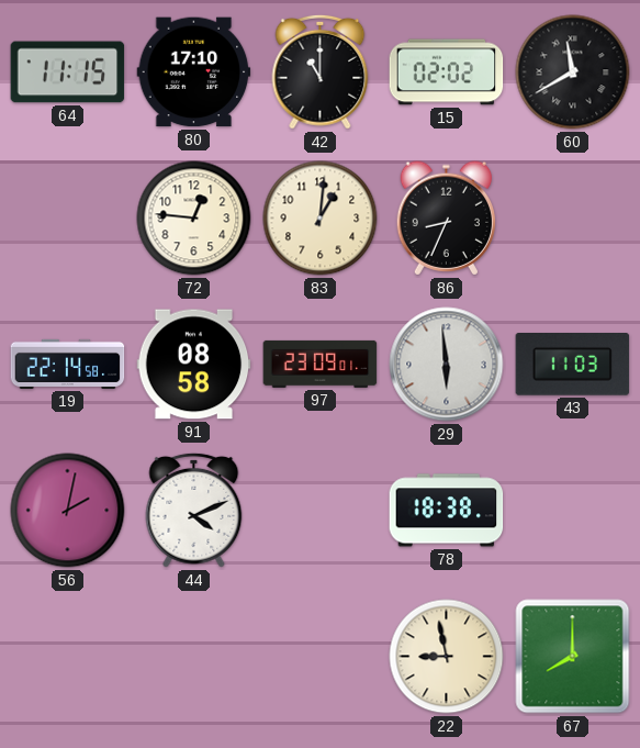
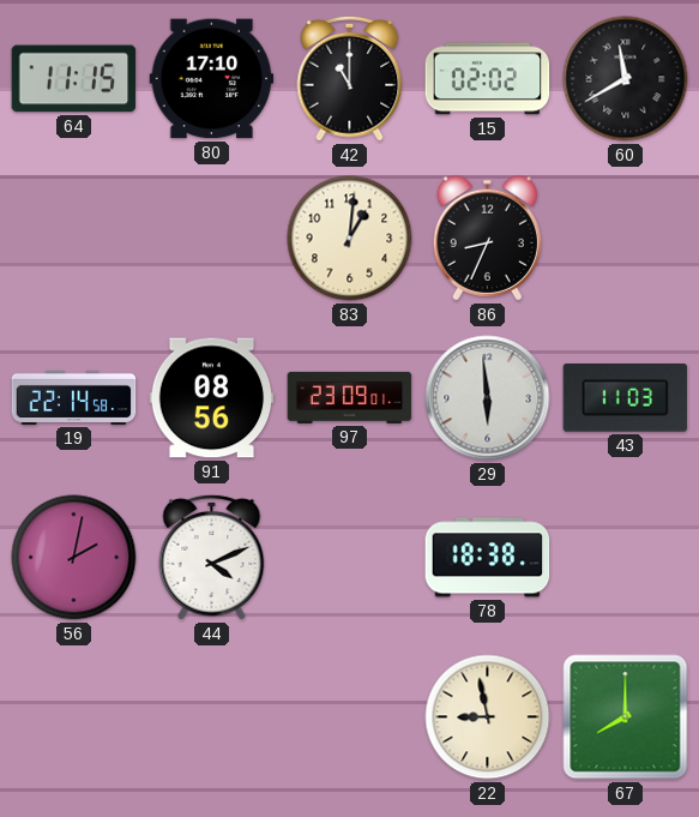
72: 12:46 -> none
91: 08:58 -> 08:56
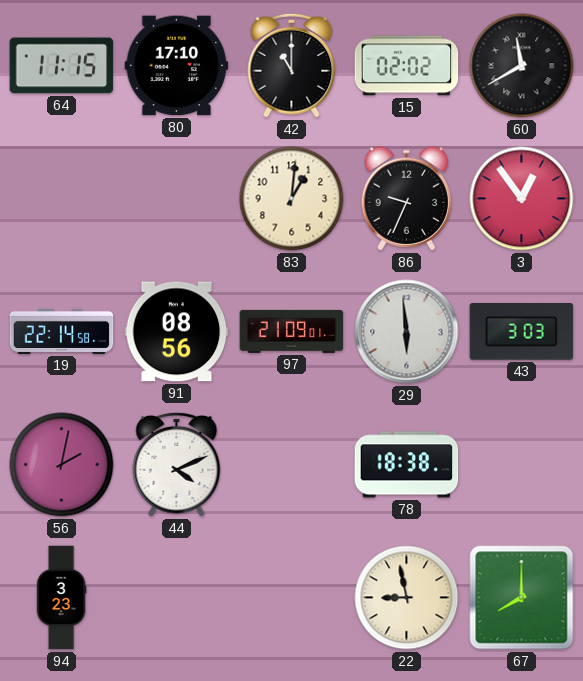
86: 8:34 -> 9:34
3: none -> 12:54
97: 23:09 -> 21:09
43: 11:03 -> 3:03
94: none -> 3:23
